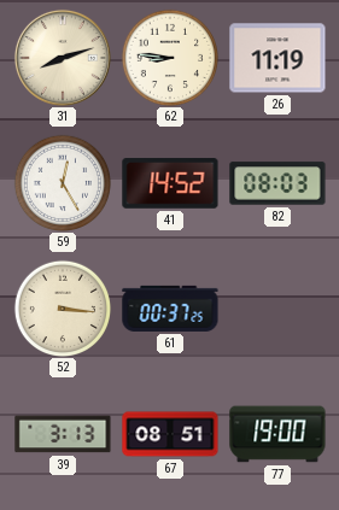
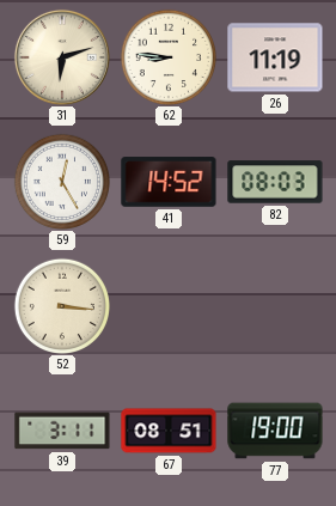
31: 8:12 -> 6:12
61: 00:37 -> none
39: 3:13 -> 3:11
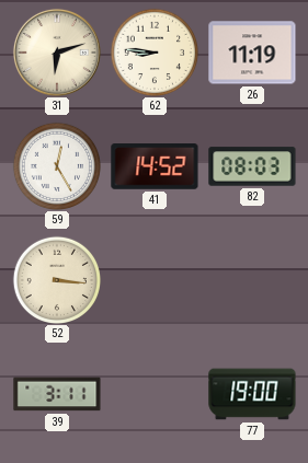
67: 08:51 -> none
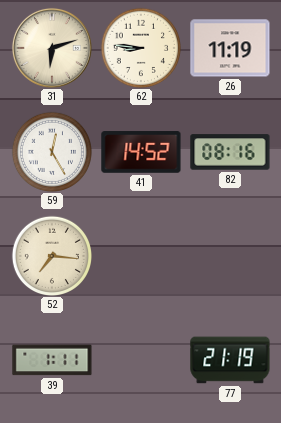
82: 08:03 -> 08:16
52: 3:16 -> 7:16
39: 3:11 -> 1:11
77: 19:00 -> 21:19
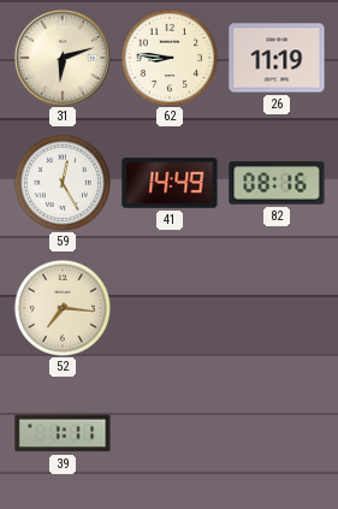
41: 14:52 -> 14:49
77: 21:19 -> none
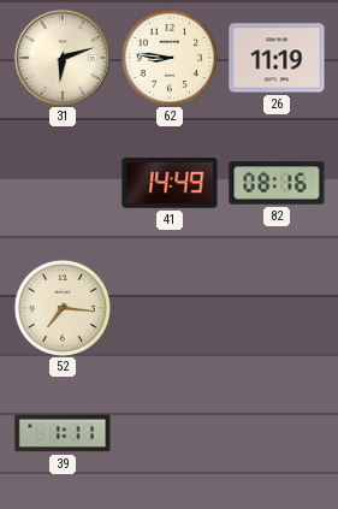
59: 12:25 -> none
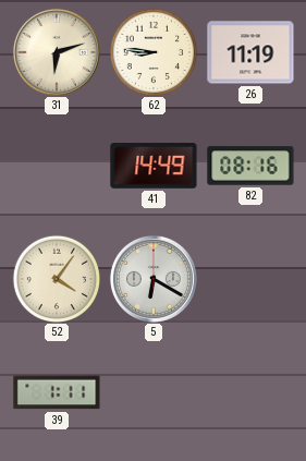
52: 7:16 -> 4:06
5: none -> 6:20
